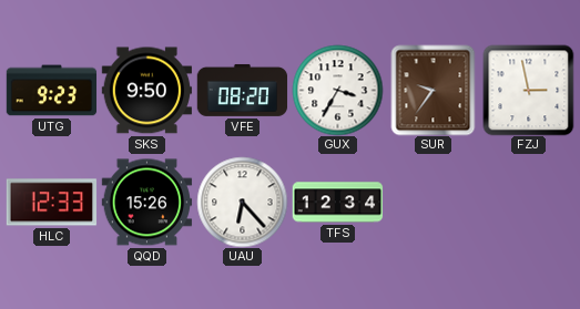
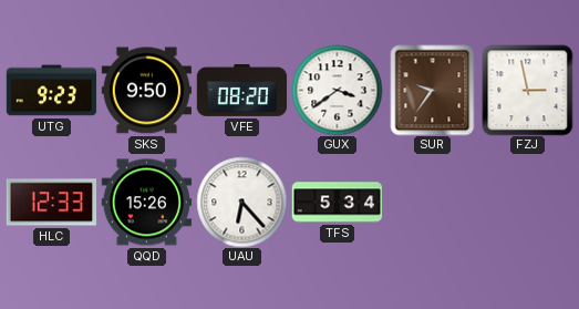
GUX: 3:35 -> 3:39
TFS: 12:34 -> 5:34
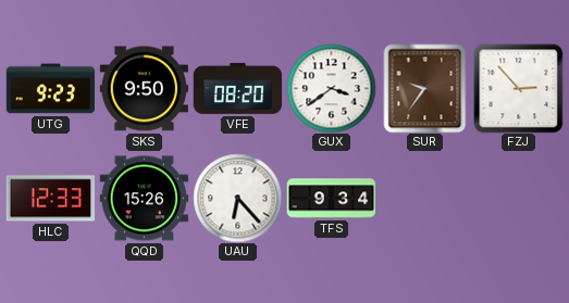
FZJ: 2:58 -> 2:53
TFS: 5:34 -> 9:34
